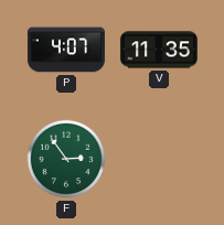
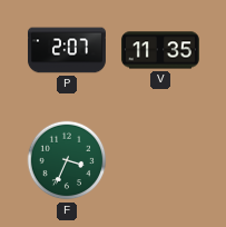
P: 4:07 -> 2:07
F: 2:54 -> 3:34
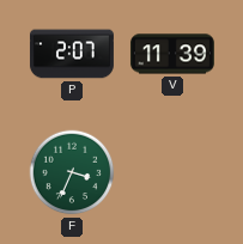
V: 11:35 -> 11:39
